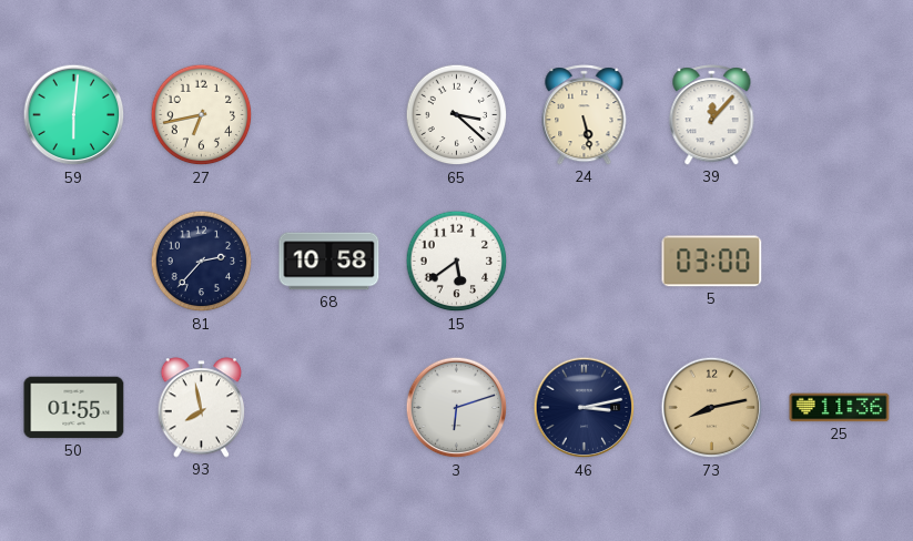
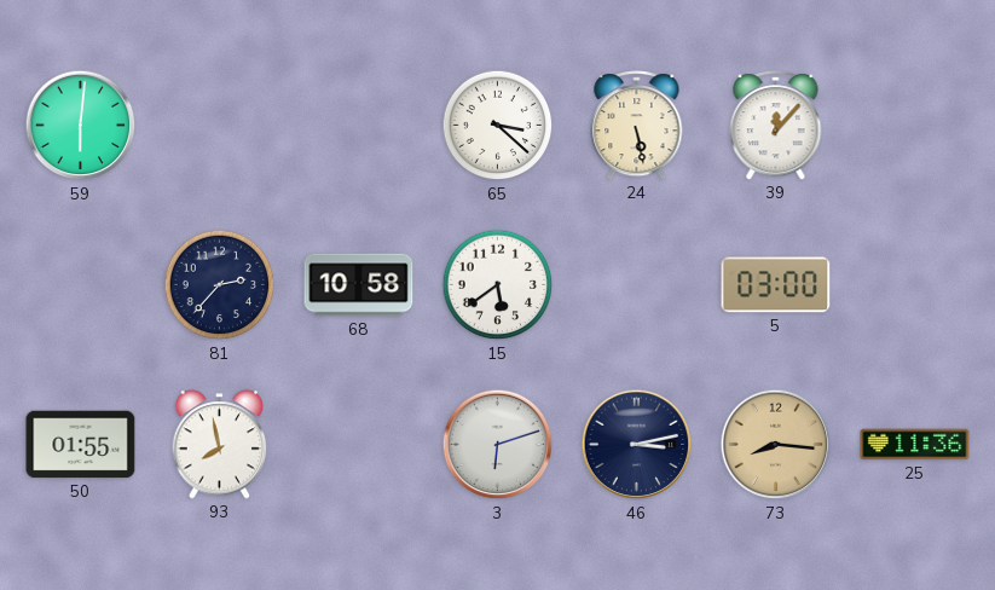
27: 6:43 -> none
73: 8:13 -> 8:16
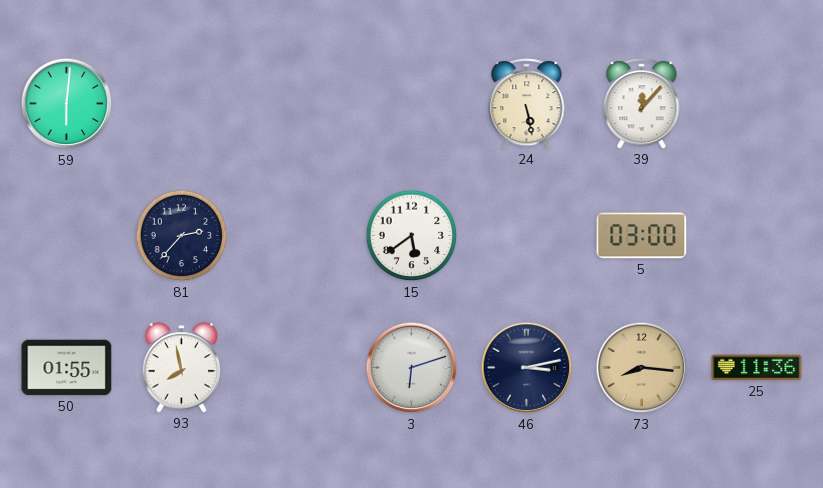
65: 3:22 -> none
68: 10:58 -> none
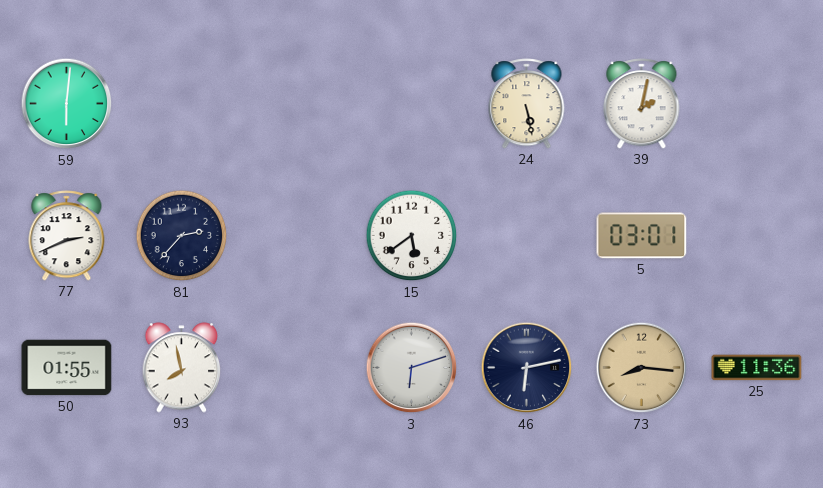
39: 12:07 -> 2:02
77: none -> 2:41
5: 03:00 -> 03:01
46: 3:13 -> 6:13
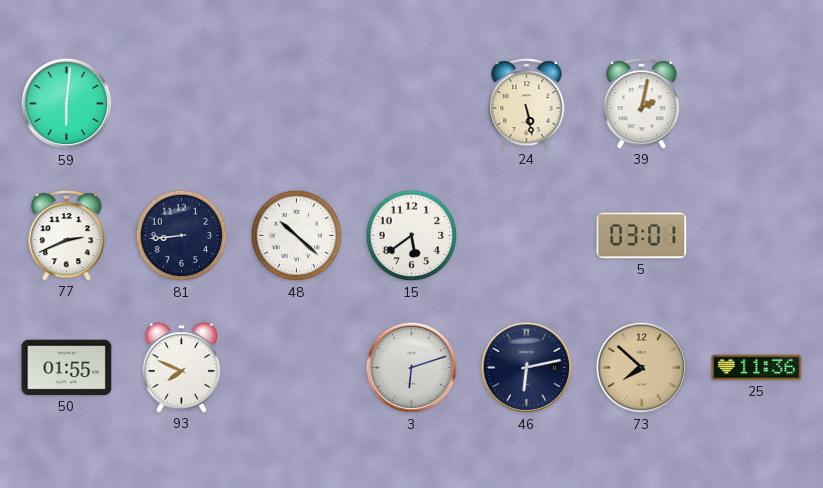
81: 2:37 -> 8:44
48: none -> 10:22
93: 7:58 -> 7:49
73: 8:16 -> 7:52
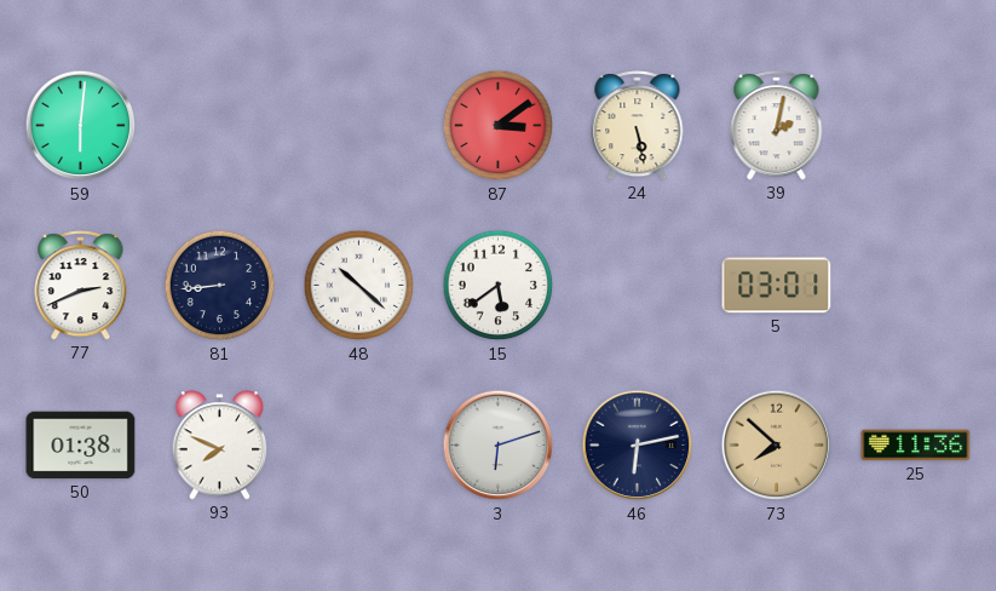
87: none -> 3:09
50: 01:55 -> 01:38
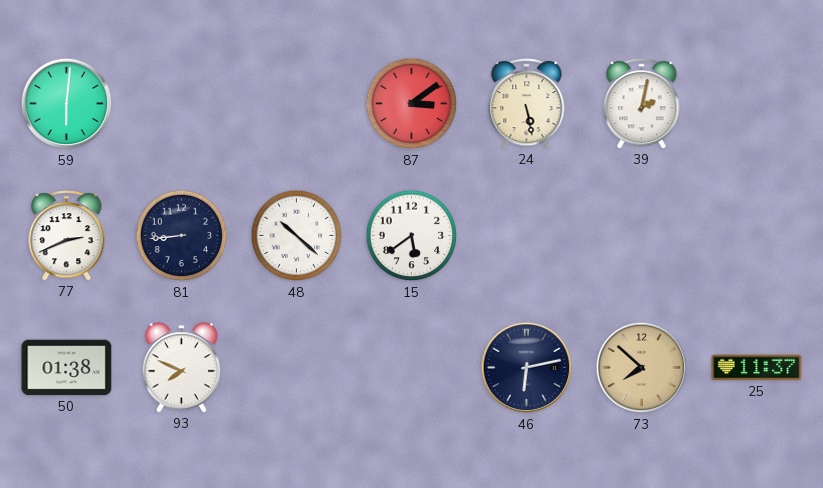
5: 03:01 -> none
3: 6:12 -> none
25: 11:36 -> 11:37
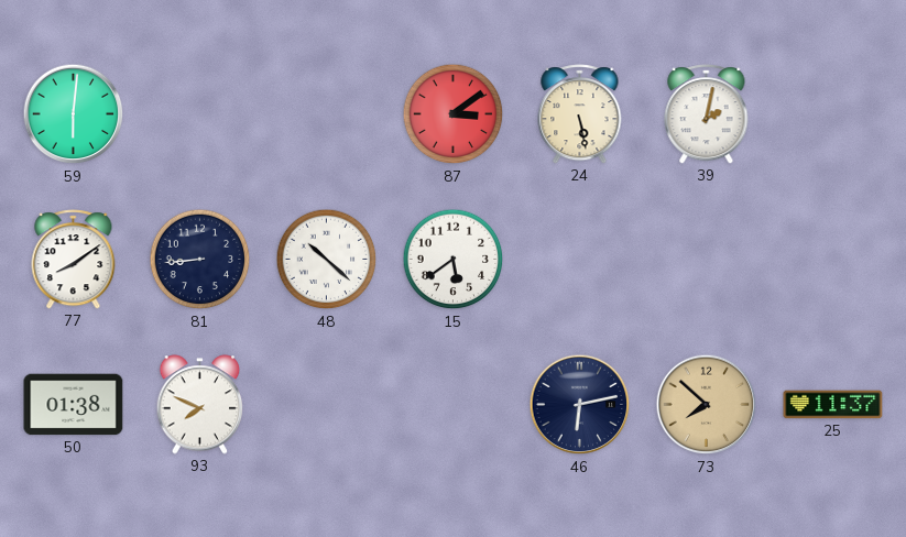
77: 2:41 -> 8:09
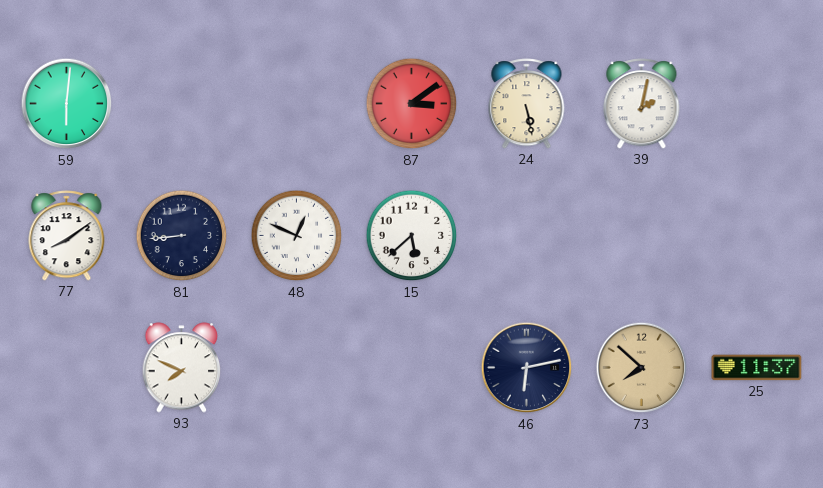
48: 10:22 -> 12:49
15: 5:39 -> 5:38
50: 01:38 -> none
